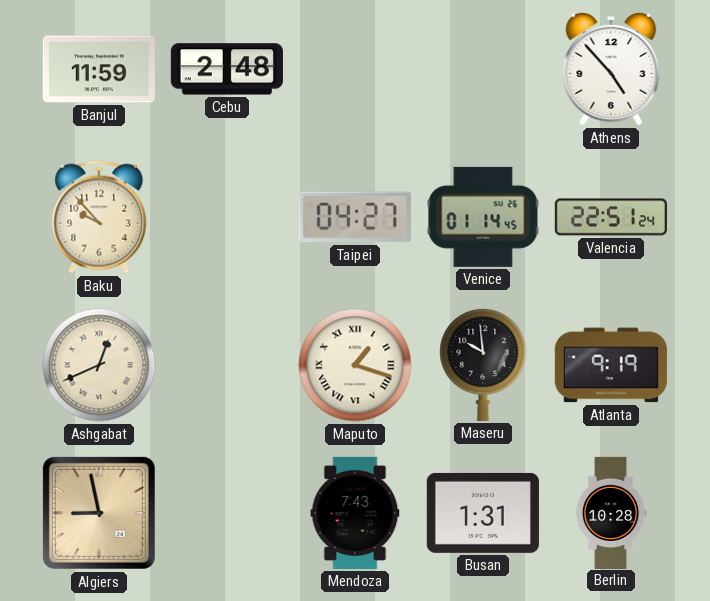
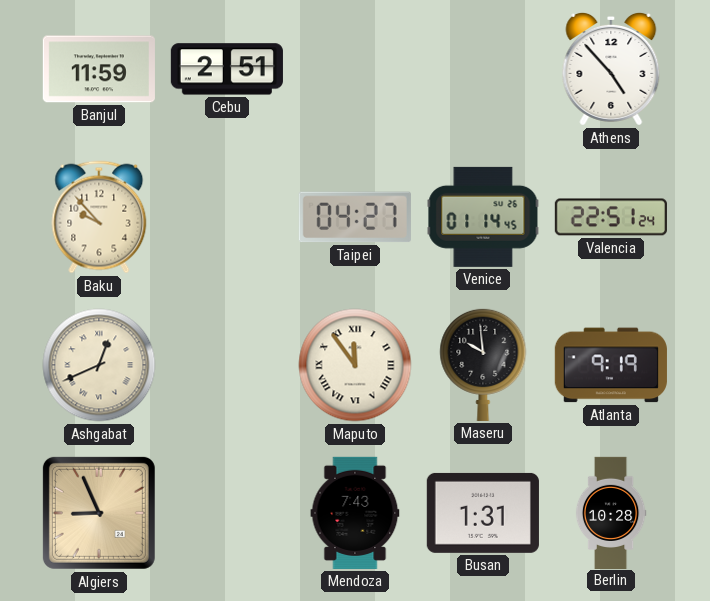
Cebu: 2:48 -> 2:51
Maputo: 1:18 -> 11:54
Algiers: 8:58 -> 8:56
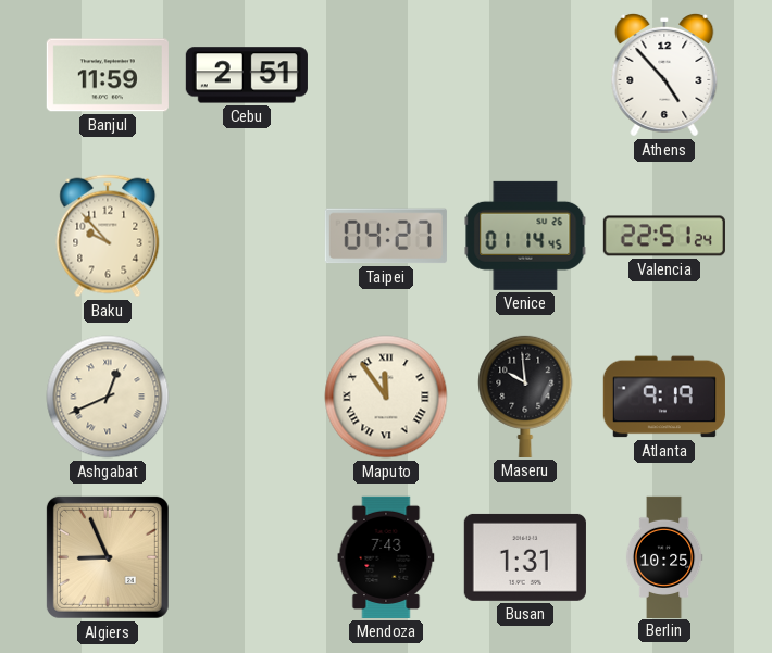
Berlin: 10:28 -> 10:25
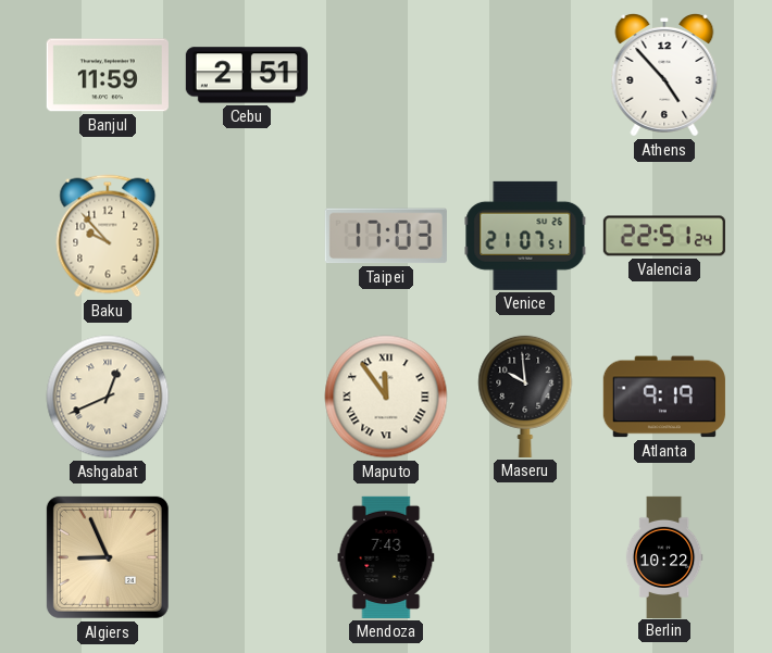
Taipei: 04:27 -> 17:03
Venice: 01:14 -> 21:07
Busan: 1:31 -> none
Berlin: 10:25 -> 10:22
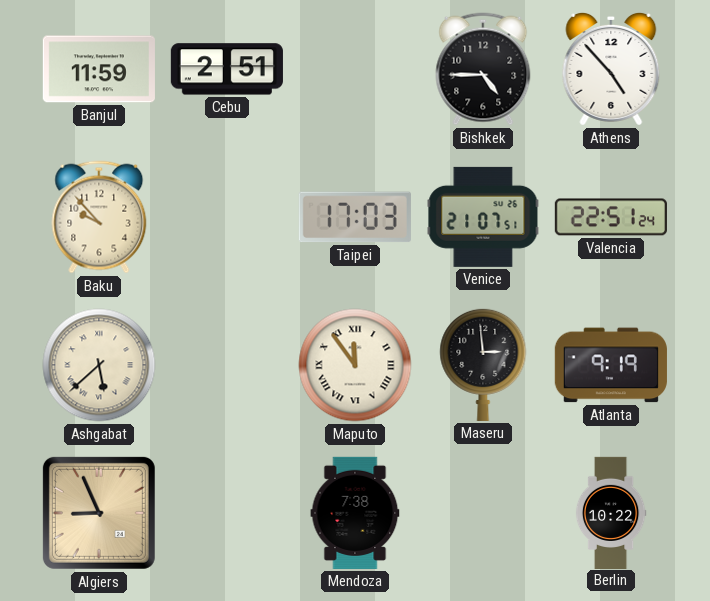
Bishkek: none -> 4:45
Ashgabat: 12:41 -> 5:38
Maseru: 9:59 -> 2:59
Mendoza: 7:43 -> 7:38
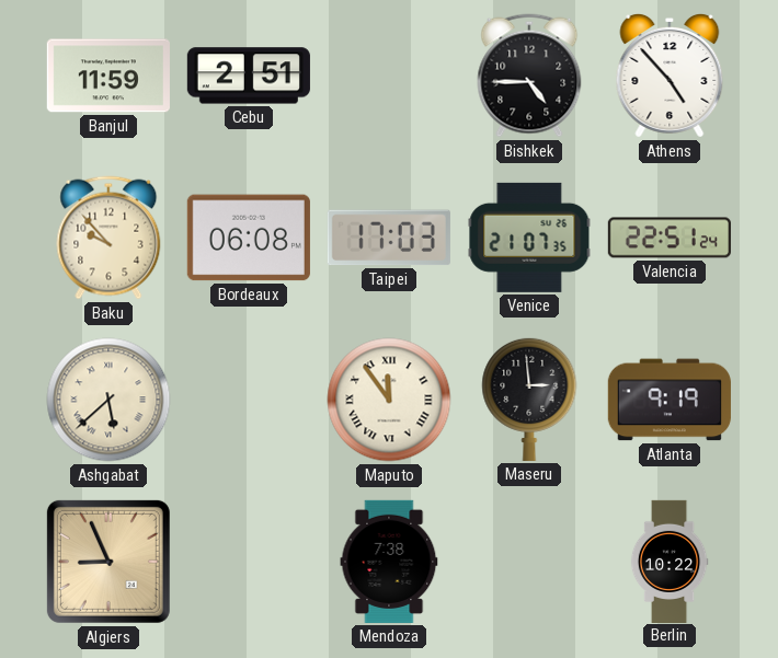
Bordeaux: none -> 06:08
Venice: 21:07:51 -> 21:07:35
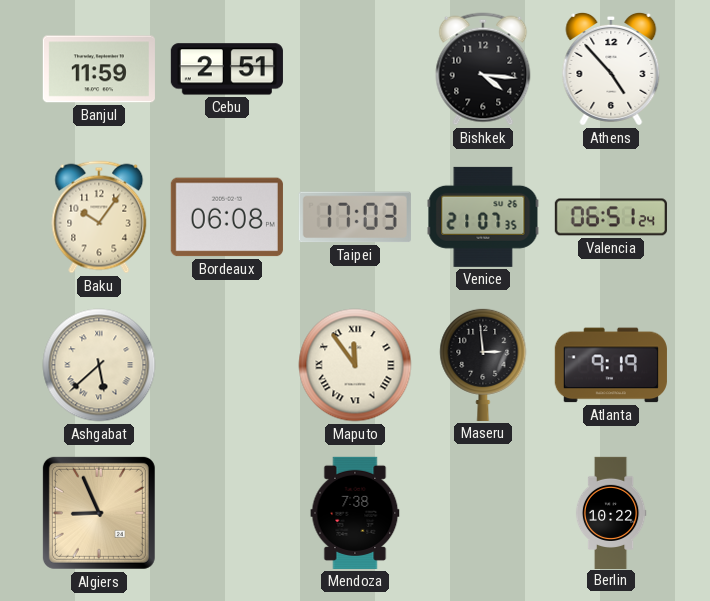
Bishkek: 4:45 -> 4:16
Baku: 9:53 -> 10:06
Valencia: 22:51 -> 06:51
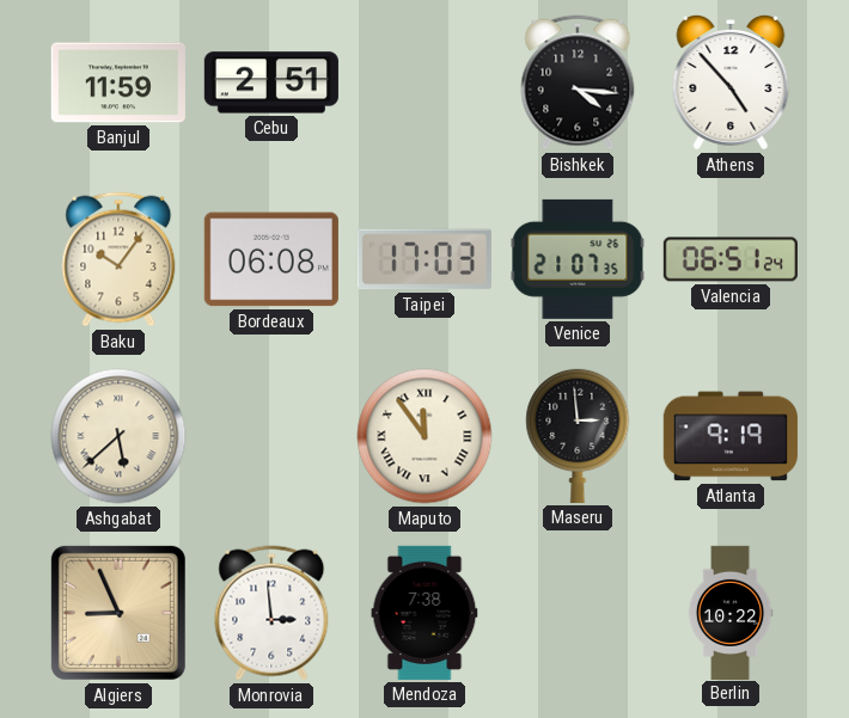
Monrovia: none -> 2:59
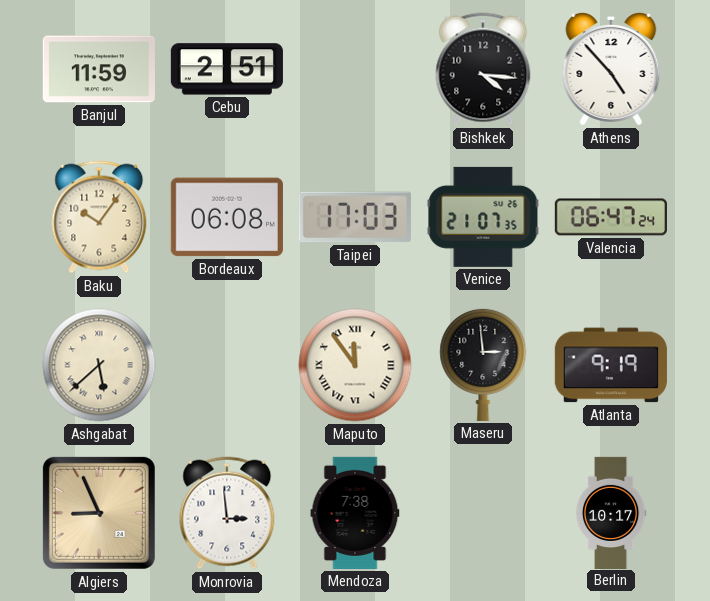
Valencia: 06:51 -> 06:47
Berlin: 10:22 -> 10:17
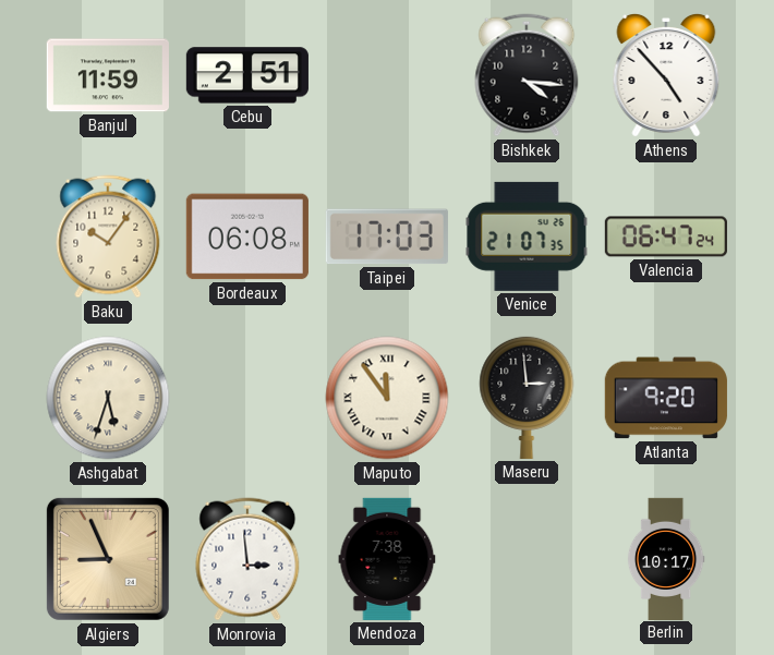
Ashgabat: 5:38 -> 5:33
Atlanta: 9:19 -> 9:20
